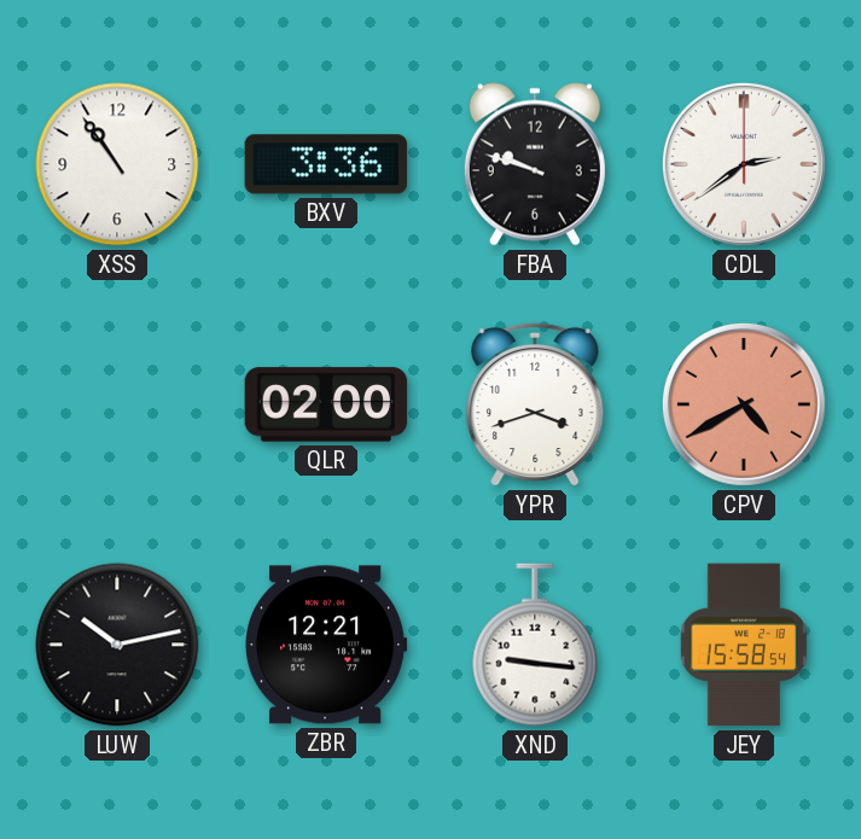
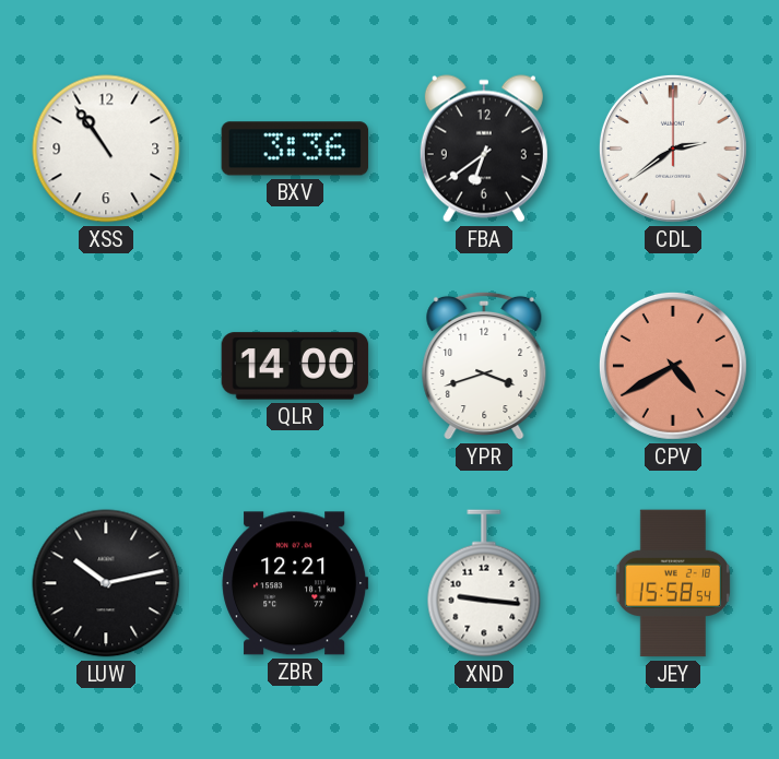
FBA: 9:48 -> 6:39
QLR: 02:00 -> 14:00
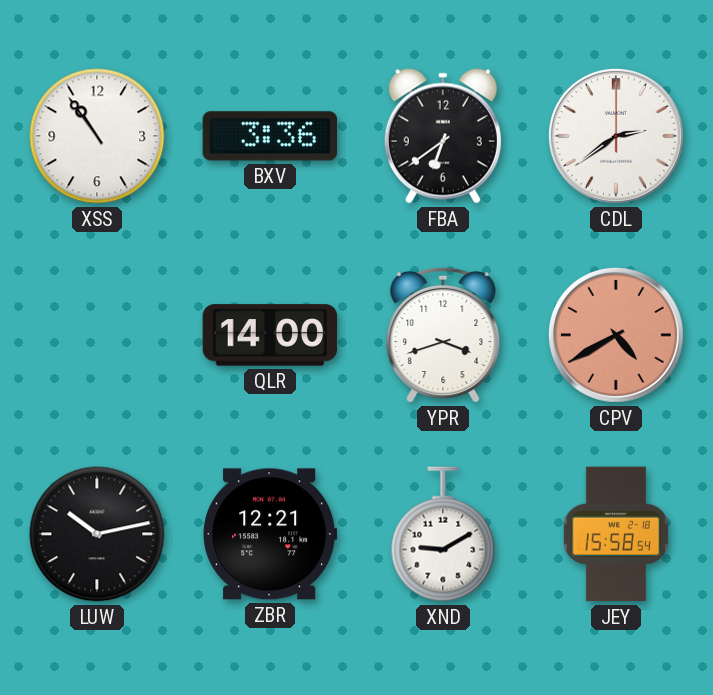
XND: 9:16 -> 9:10
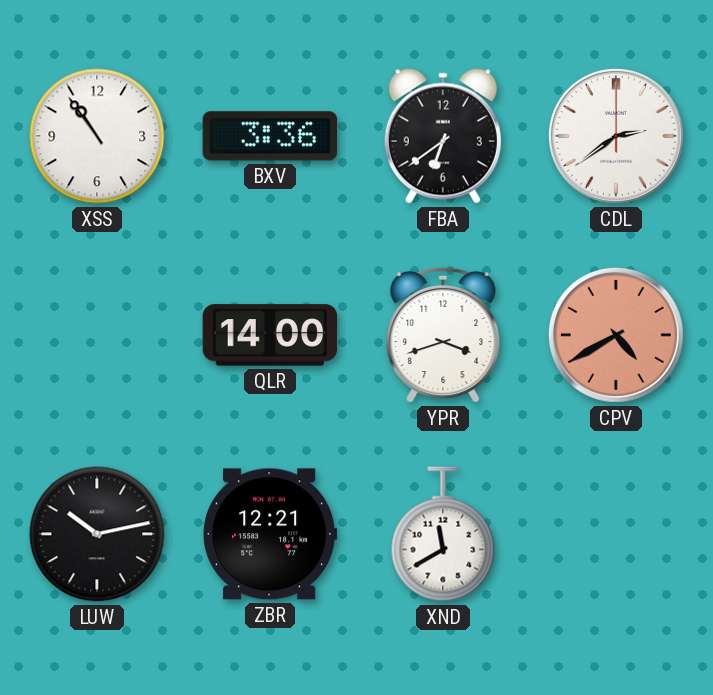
XND: 9:10 -> 11:40
JEY: 15:58 -> none
